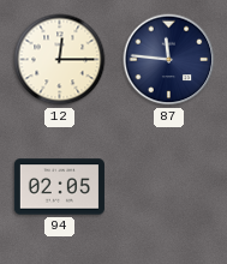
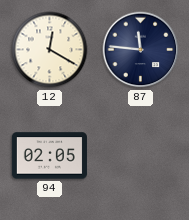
12: 12:15 -> 12:20
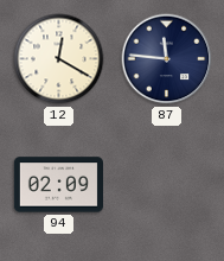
94: 02:05 -> 02:09
